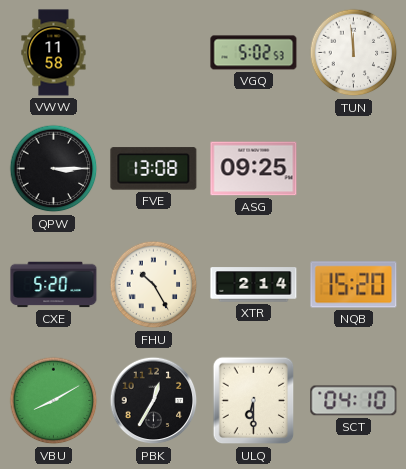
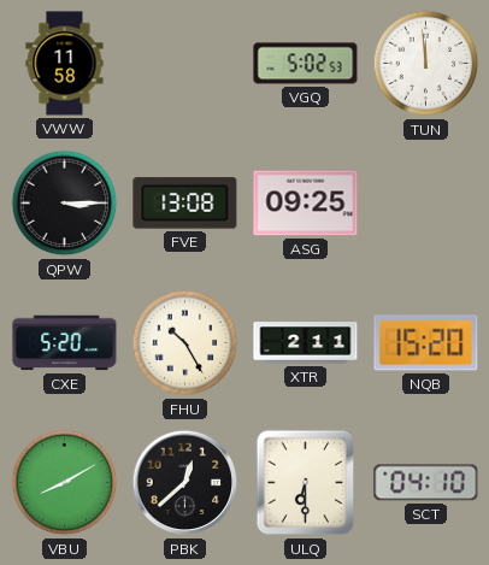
XTR: 2:14 -> 2:11
PBK: 12:35 -> 12:38
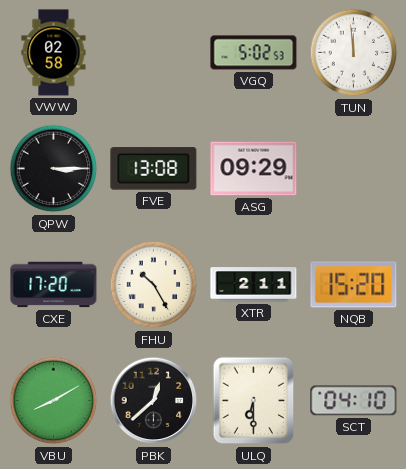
VWW: 11:58 -> 02:58
ASG: 09:25 -> 09:29
CXE: 5:20 -> 17:20
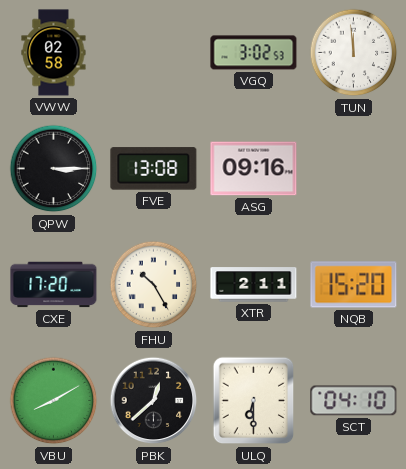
VGQ: 5:02 -> 3:02
ASG: 09:29 -> 09:16
